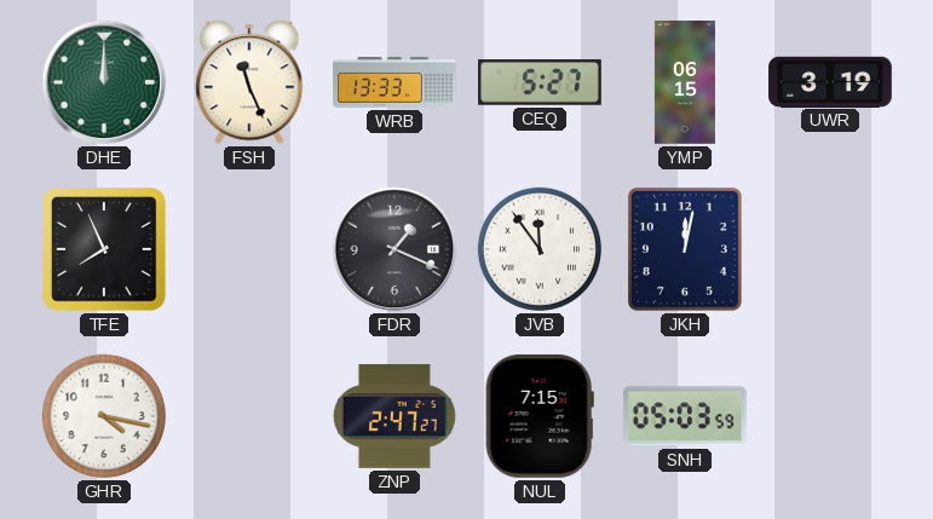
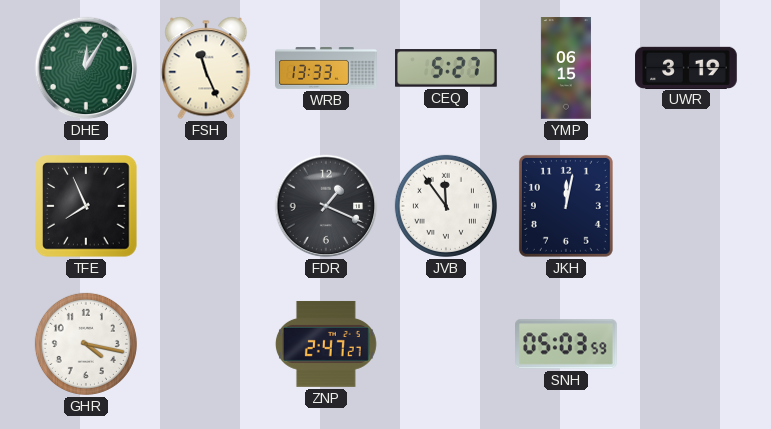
DHE: 12:00 -> 12:05
NUL: 7:15 -> none
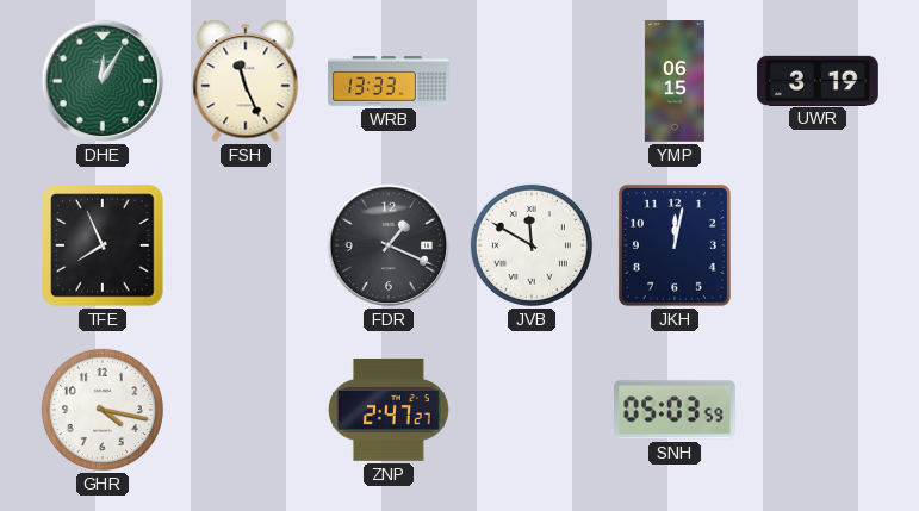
CEQ: 5:27 -> none
JVB: 11:54 -> 11:50
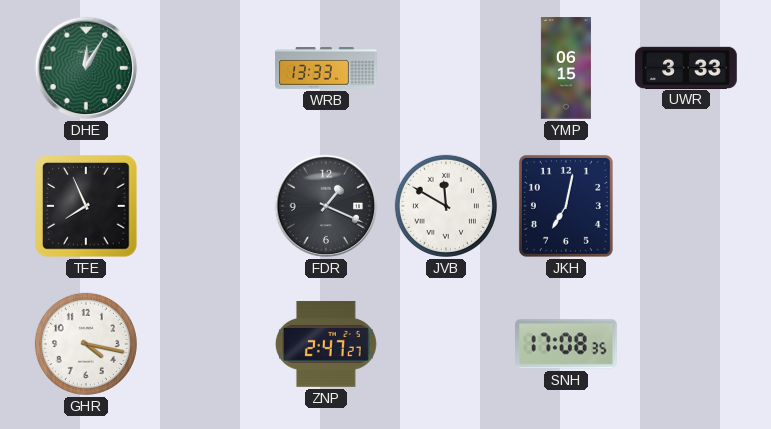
FSH: 11:26 -> none
UWR: 3:19 -> 3:33
JKH: 12:02 -> 7:02
SNH: 05:03 -> 17:08
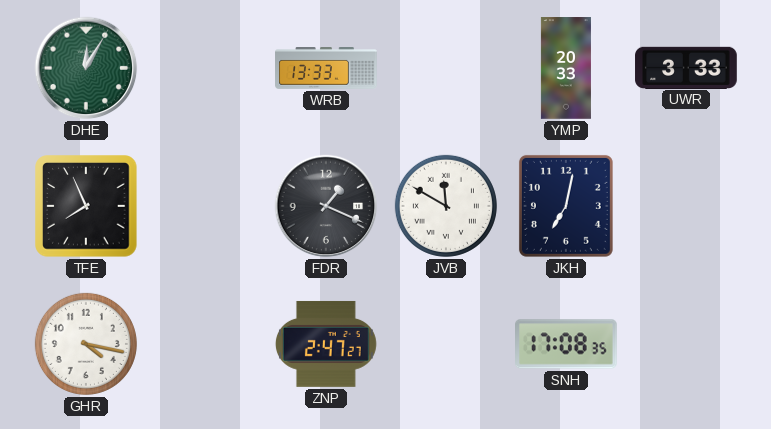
YMP: 06:15 -> 20:33
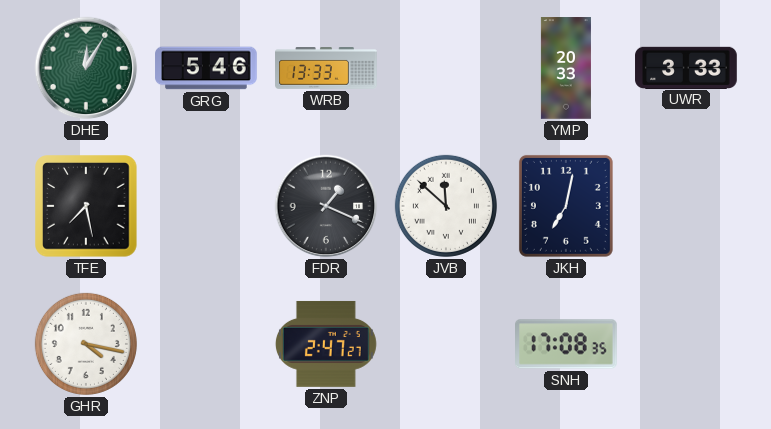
GRG: none -> 5:46
TFE: 7:56 -> 7:28
JVB: 11:50 -> 11:52
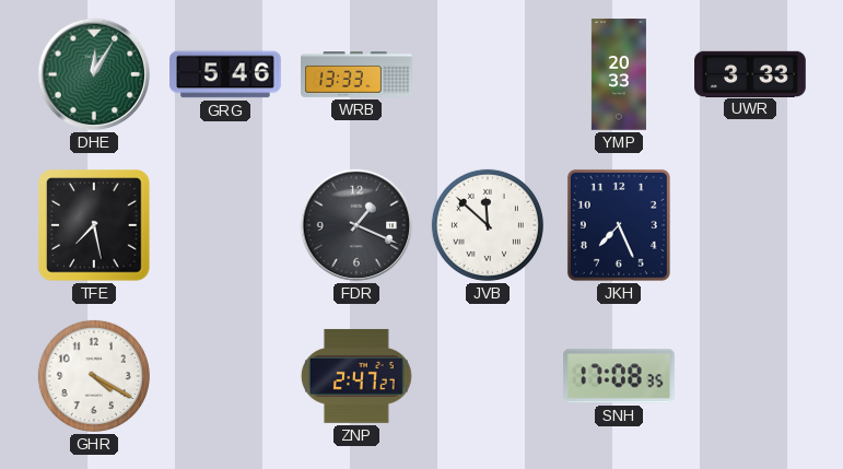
JKH: 7:02 -> 7:26
GHR: 4:17 -> 4:20
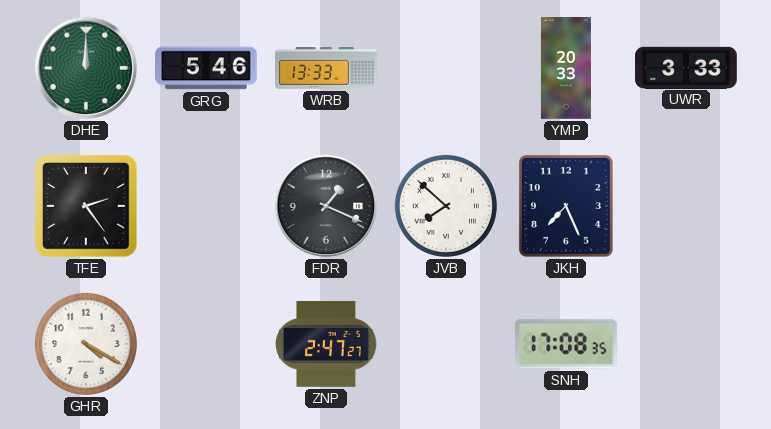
DHE: 12:05 -> 12:00
TFE: 7:28 -> 2:24
JVB: 11:52 -> 7:52
